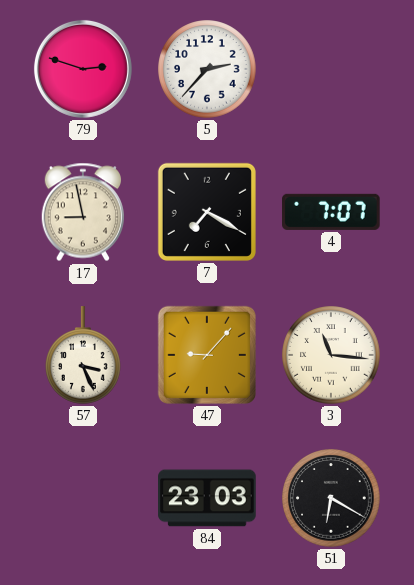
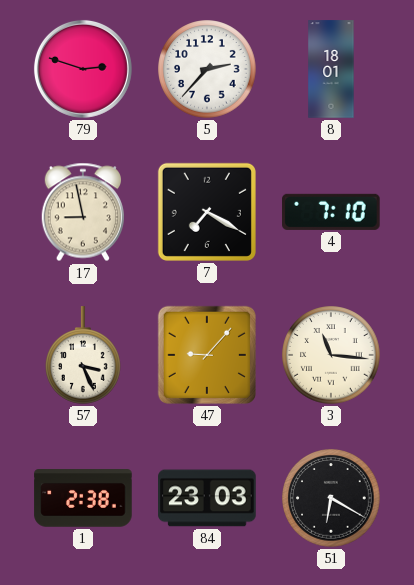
8: none -> 18:01
4: 7:07 -> 7:10
1: none -> 2:38
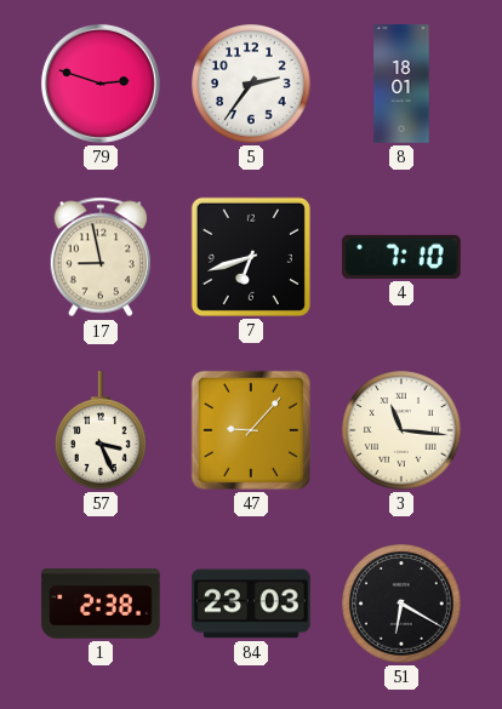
5: 2:37 -> 2:36
7: 7:20 -> 6:42
